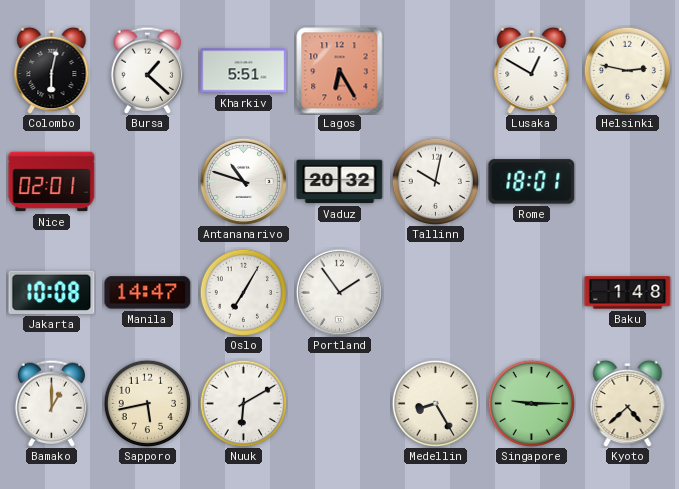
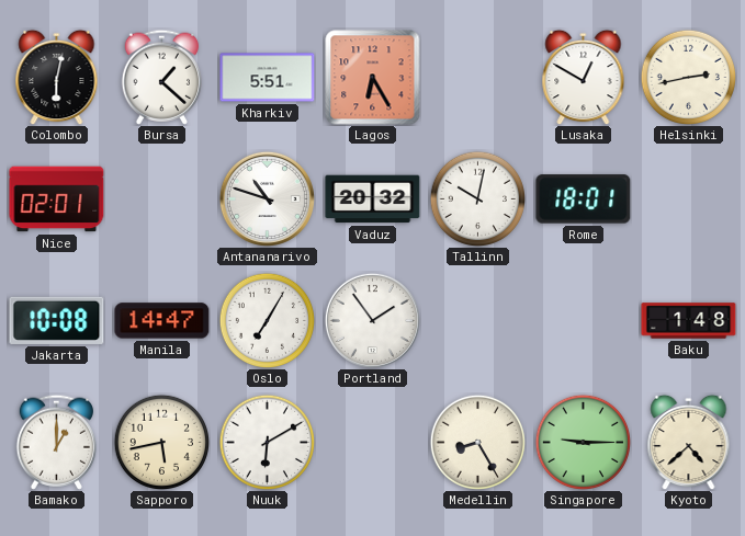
Helsinki: 2:47 -> 2:43
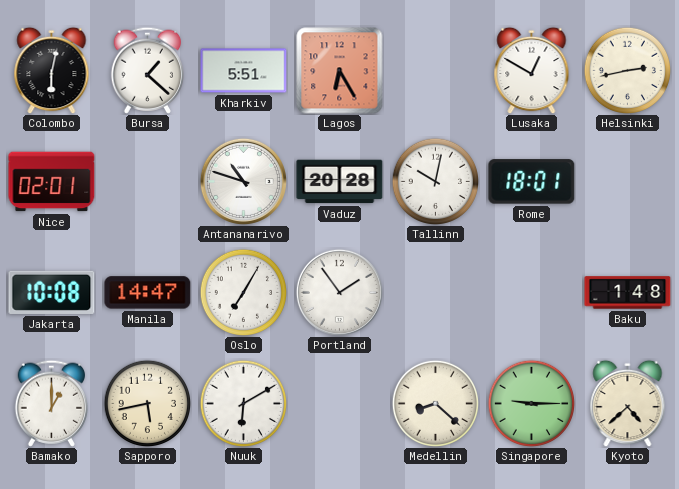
Vaduz: 20:32 -> 20:28
Medellin: 8:25 -> 8:22
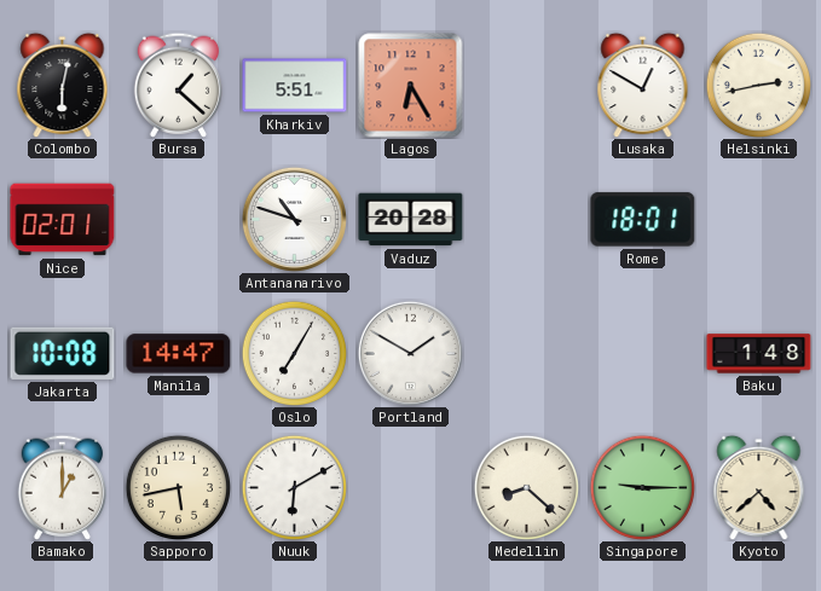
Tallinn: 10:02 -> none
Portland: 1:54 -> 1:50
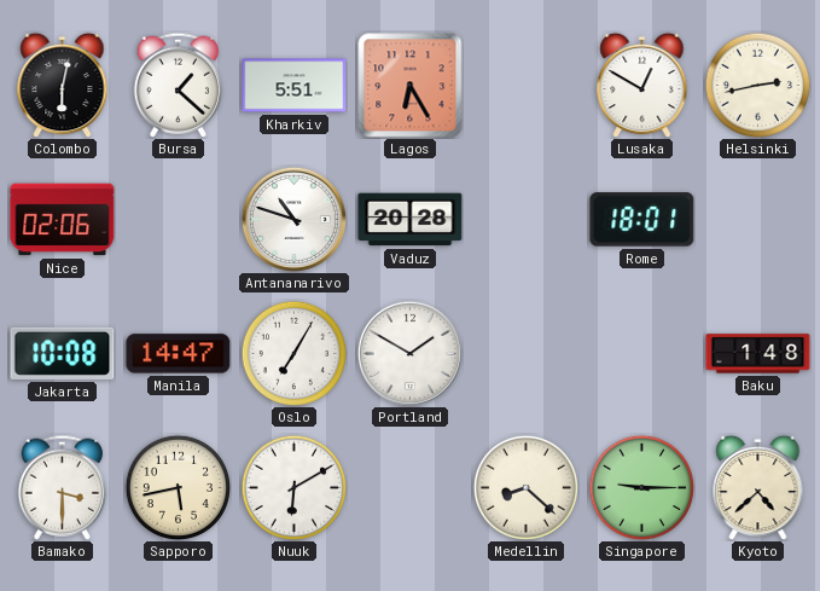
Nice: 02:01 -> 02:06
Bamako: 1:00 -> 3:30
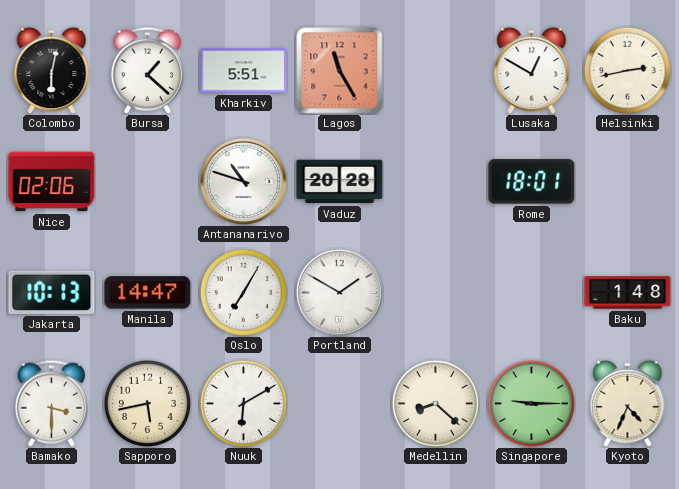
Lagos: 6:25 -> 11:25
Jakarta: 10:08 -> 10:13
Kyoto: 4:38 -> 4:34
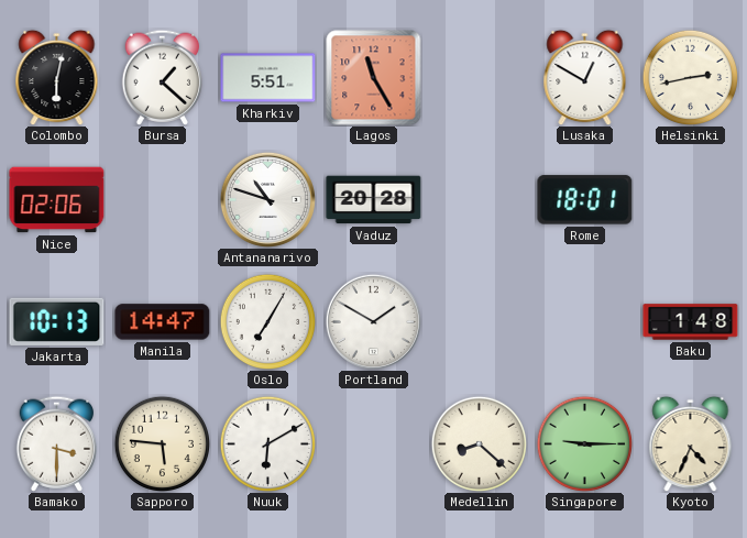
Sapporo: 5:43 -> 5:46
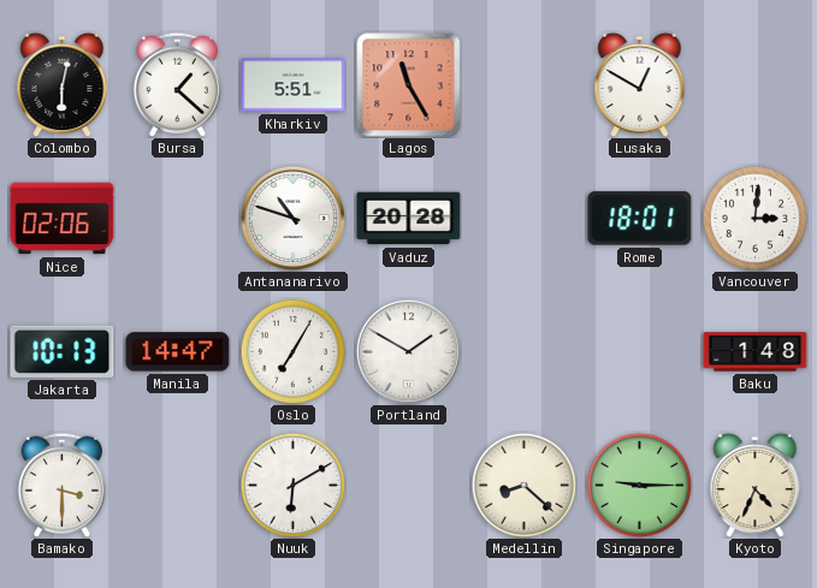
Helsinki: 2:43 -> none
Vancouver: none -> 3:01
Sapporo: 5:46 -> none
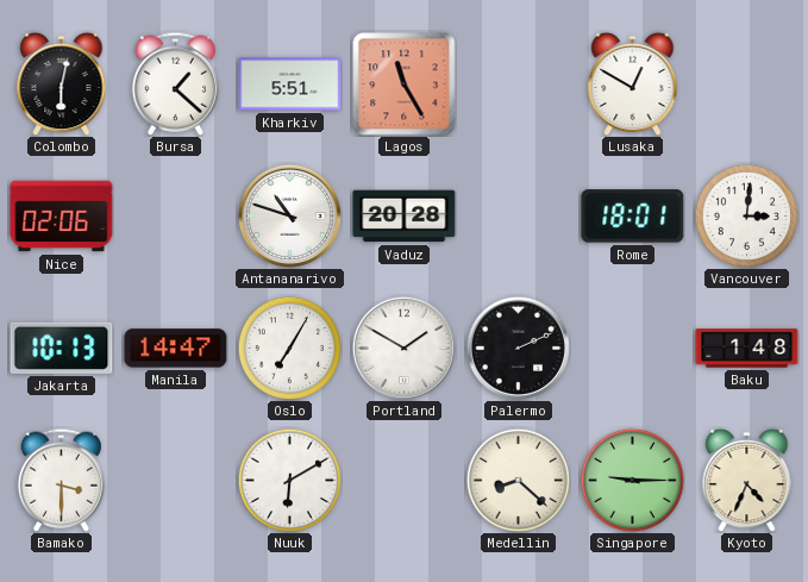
Palermo: none -> 2:11
